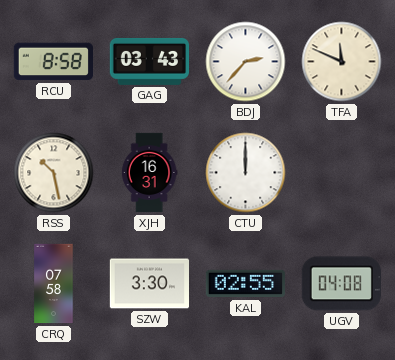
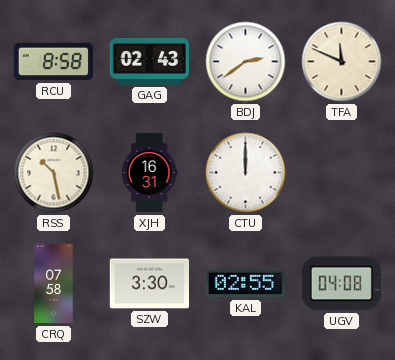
GAG: 03:43 -> 02:43
BDJ: 2:37 -> 2:39
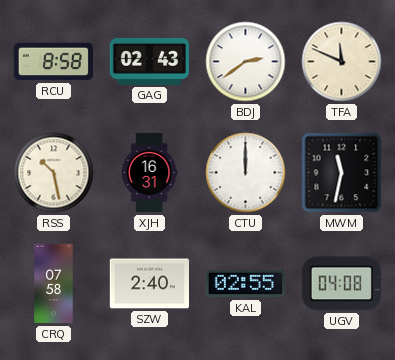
MWM: none -> 11:32
SZW: 3:30 -> 2:40
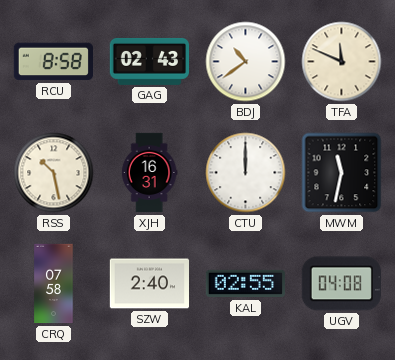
BDJ: 2:39 -> 10:39
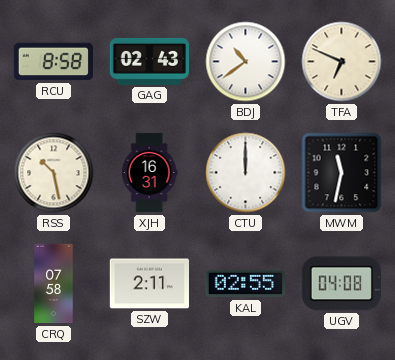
TFA: 11:49 -> 6:49
SZW: 2:40 -> 2:11
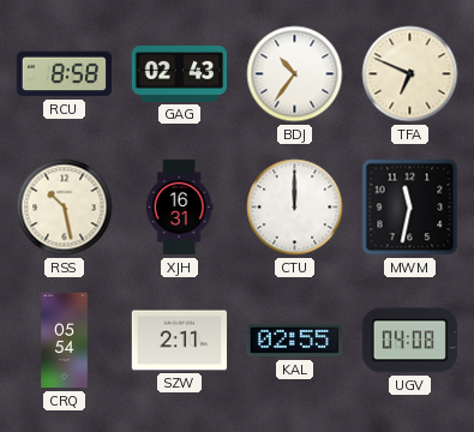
BDJ: 10:39 -> 10:36
CRQ: 07:58 -> 05:54
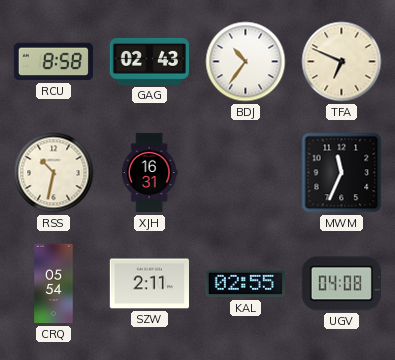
RSS: 10:28 -> 10:32
CTU: 12:00 -> none
MWM: 11:32 -> 11:34
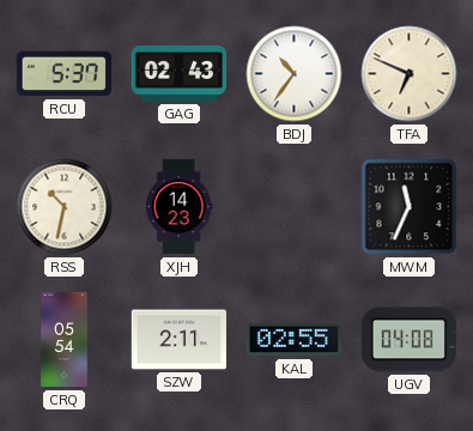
RCU: 8:58 -> 5:37
XJH: 16:31 -> 14:23
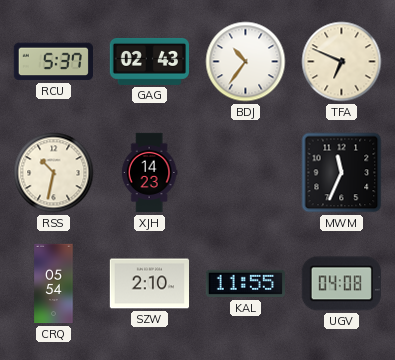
SZW: 2:11 -> 2:10
KAL: 02:55 -> 11:55
